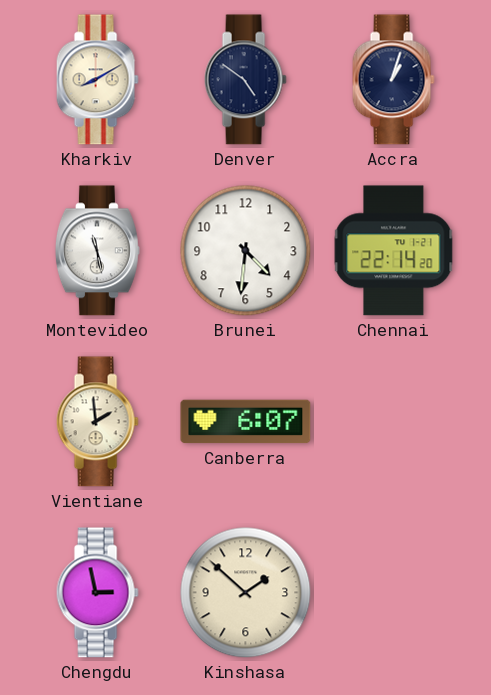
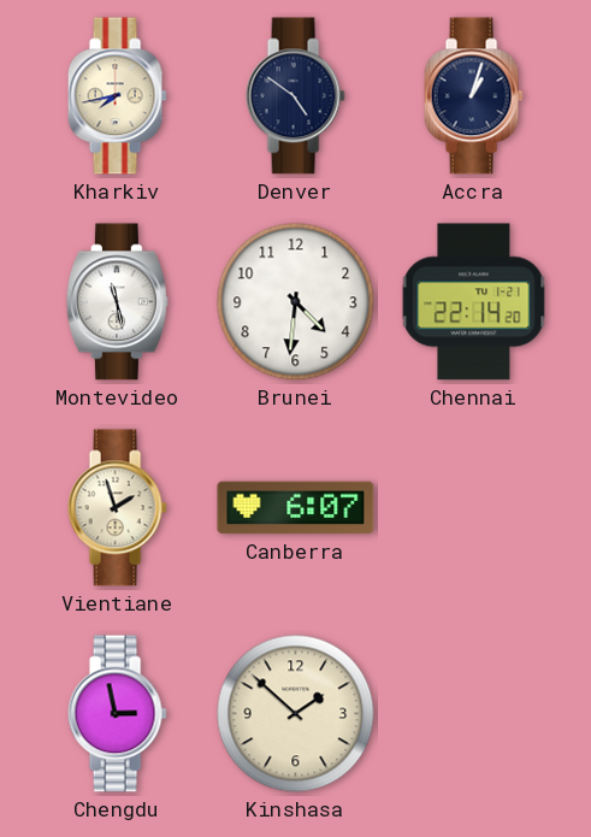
Kharkiv: 8:10 -> 7:43
Vientiane: 1:59 -> 1:57
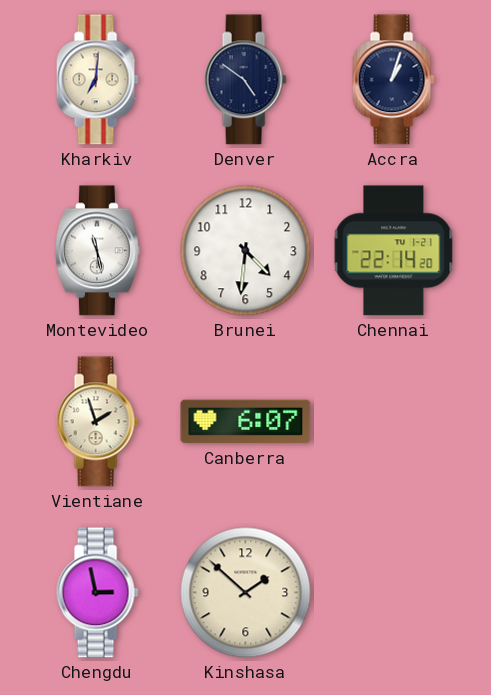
Kharkiv: 7:43 -> 7:01
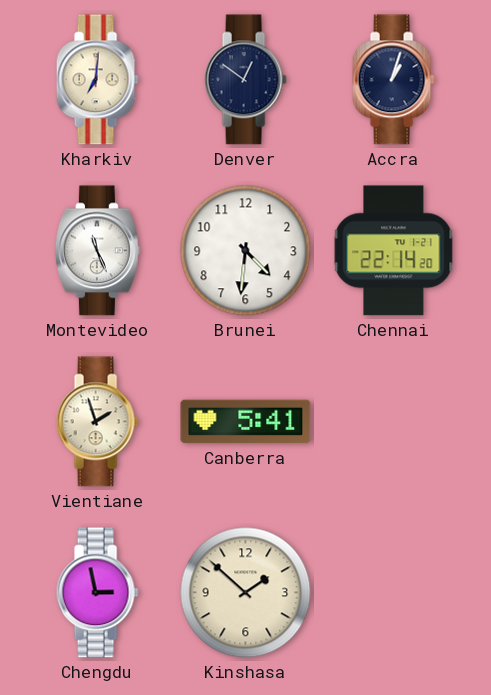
Denver: 4:51 -> 12:51
Montevideo: 11:28 -> 11:26
Canberra: 6:07 -> 5:41
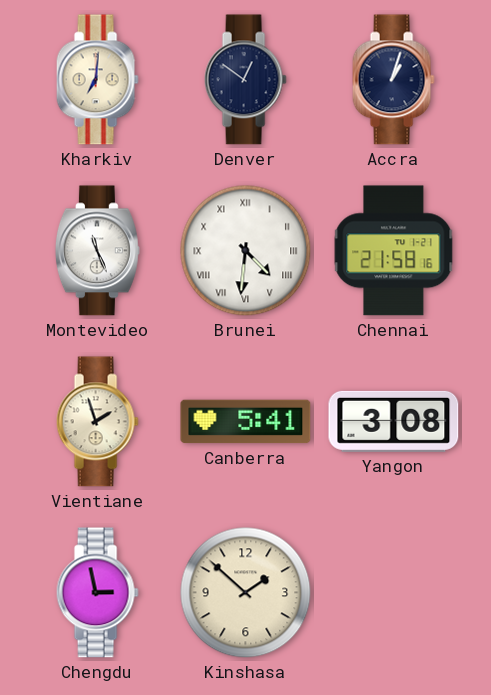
Brunei numerals: Arabic -> Roman
Chennai: 22:14 -> 21:58
Yangon: none -> 3:08
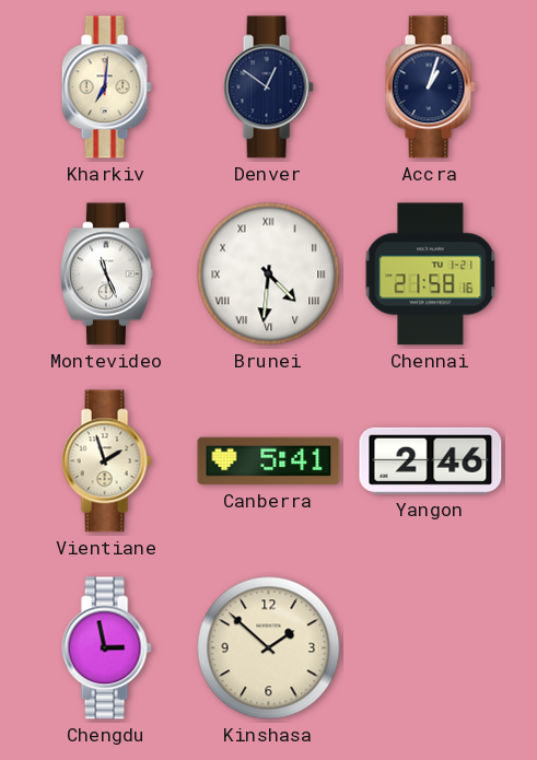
Yangon: 3:08 -> 2:46
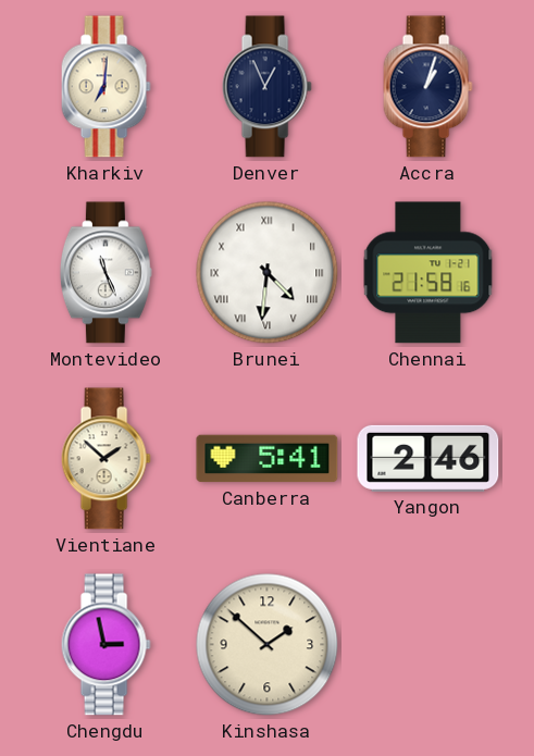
Denver: 12:51 -> 12:56
Vientiane: 1:57 -> 1:52
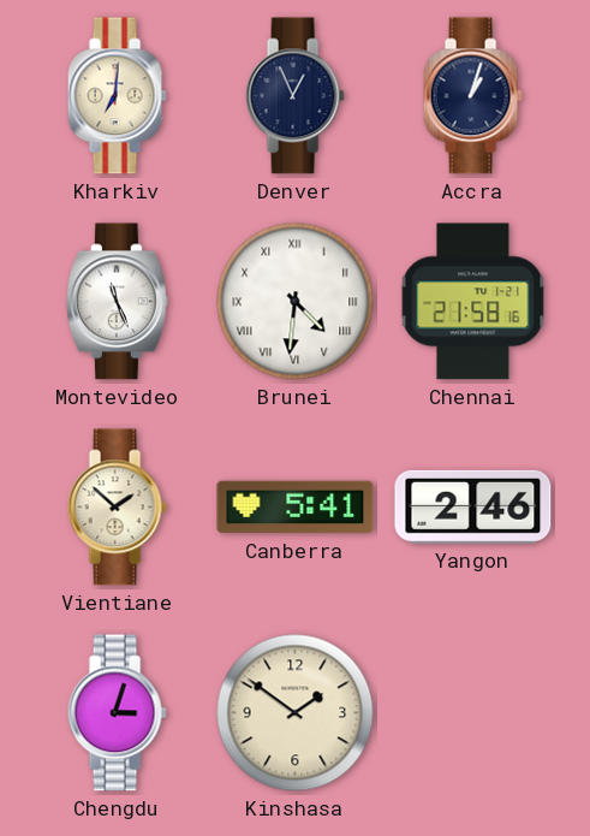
Chengdu: 2:58 -> 3:03
Kinshasa: 1:52 -> 1:51
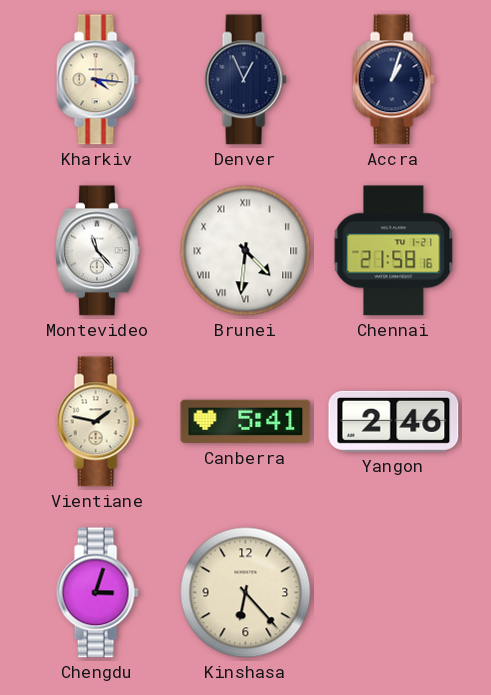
Kharkiv: 7:01 -> 4:16
Montevideo: 11:26 -> 11:23
Vientiane: 1:52 -> 1:47
Kinshasa: 1:51 -> 6:23
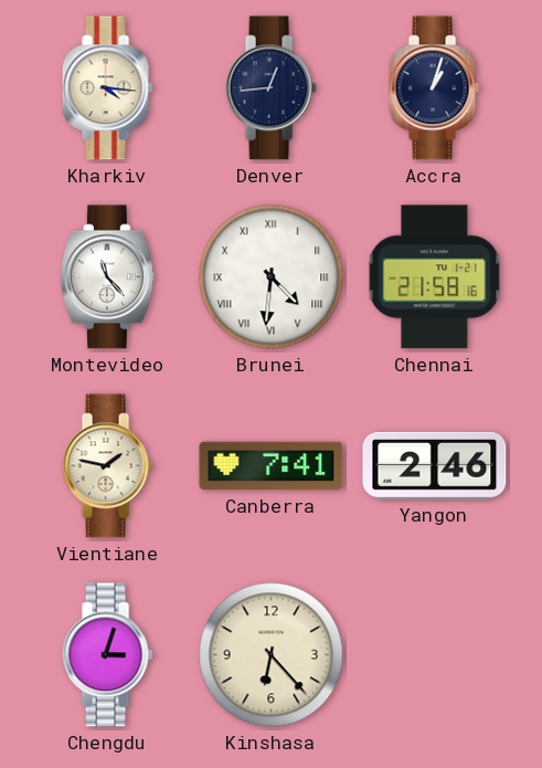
Denver: 12:56 -> 12:44
Canberra: 5:41 -> 7:41
